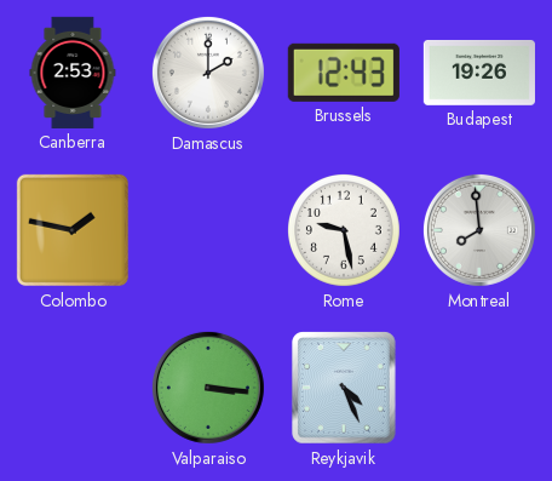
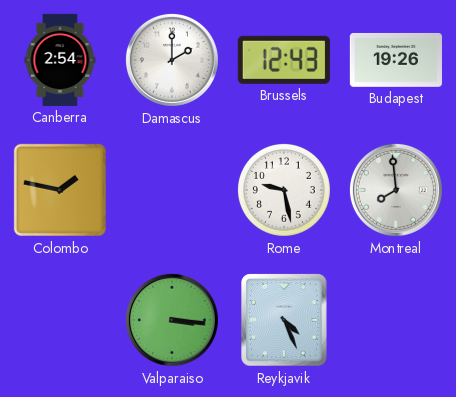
Canberra: 2:53 -> 2:54
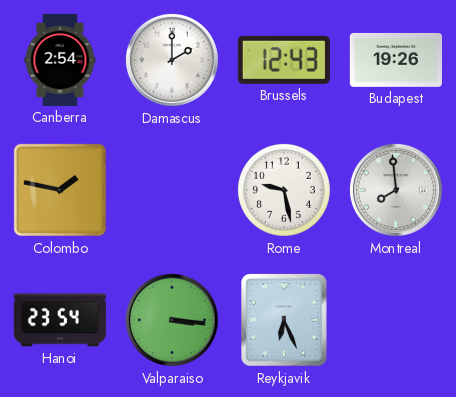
Hanoi: none -> 23:54
Reykjavik: 4:26 -> 6:26
